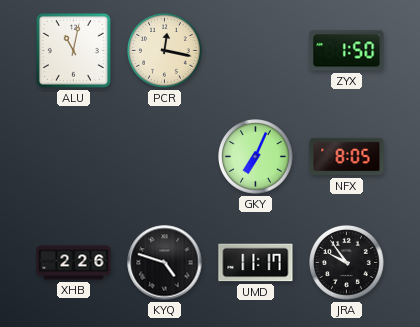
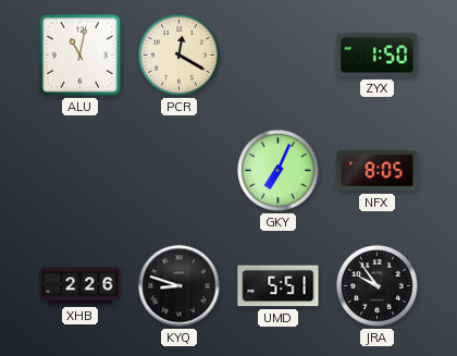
PCR: 12:17 -> 12:20
KYQ: 4:48 -> 8:48
UMD: 11:17 -> 5:51
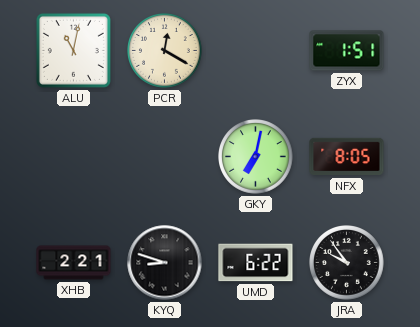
ZYX: 1:50 -> 1:51
GKY: 7:04 -> 7:02
XHB: 2:26 -> 2:21
UMD: 5:51 -> 6:22
